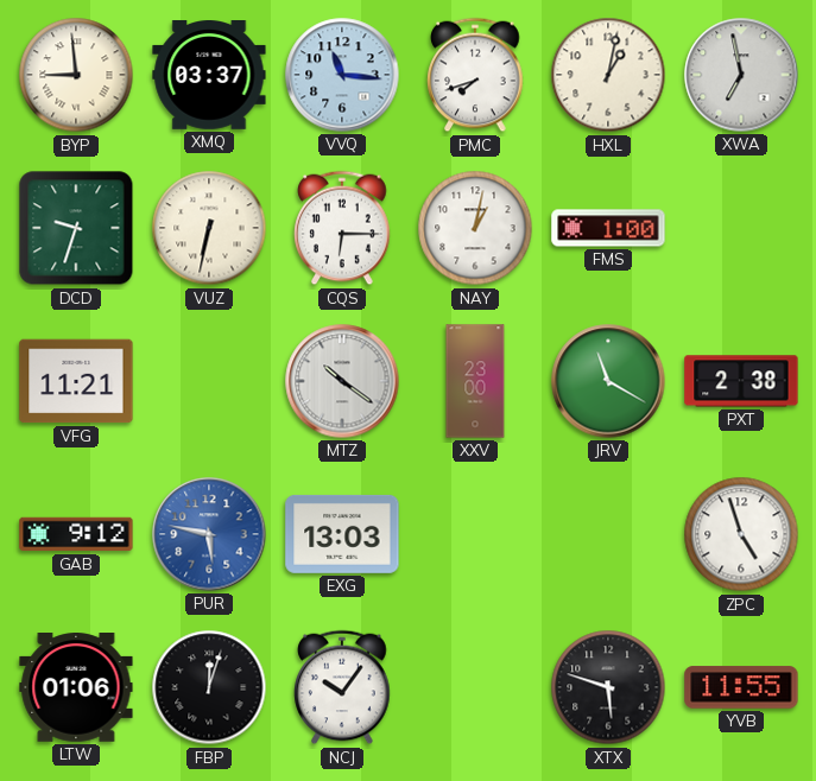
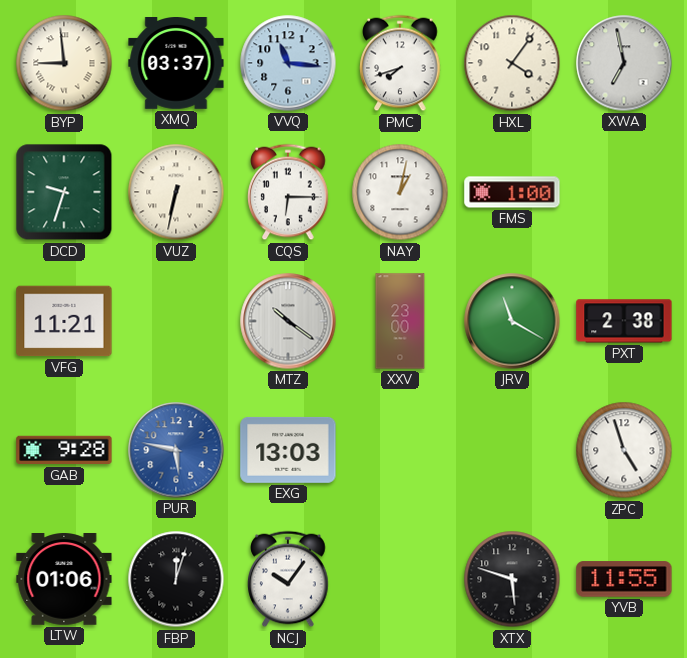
HXL: 1:02 -> 4:06
GAB: 9:12 -> 9:28
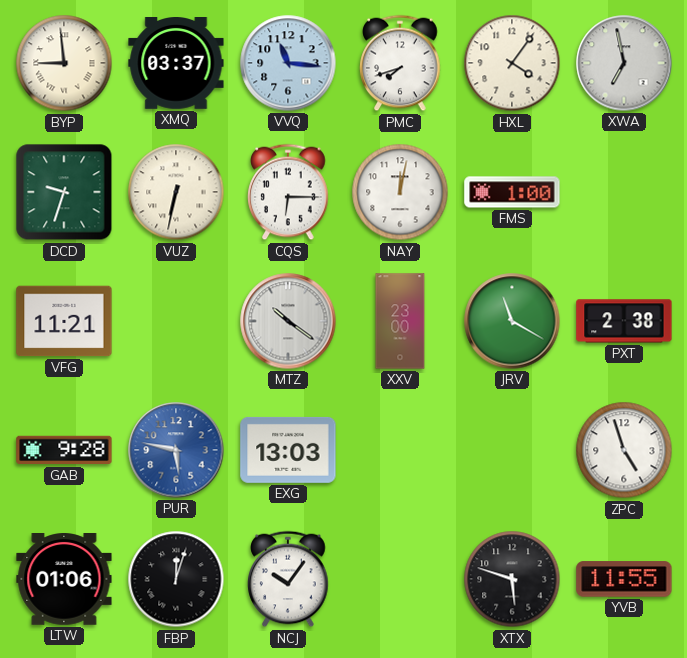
NAY: 1:02 -> 12:02
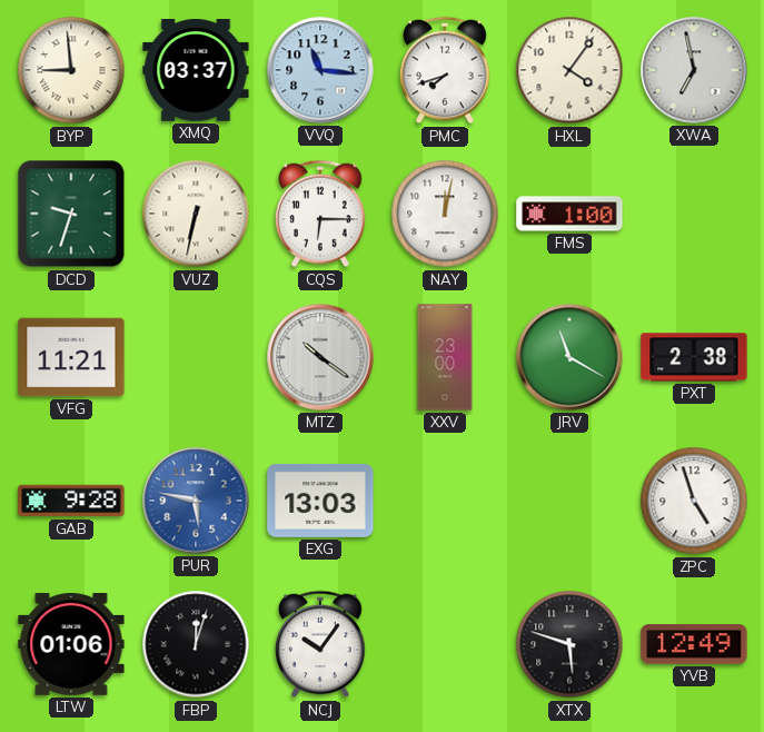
YVB: 11:55 -> 12:49
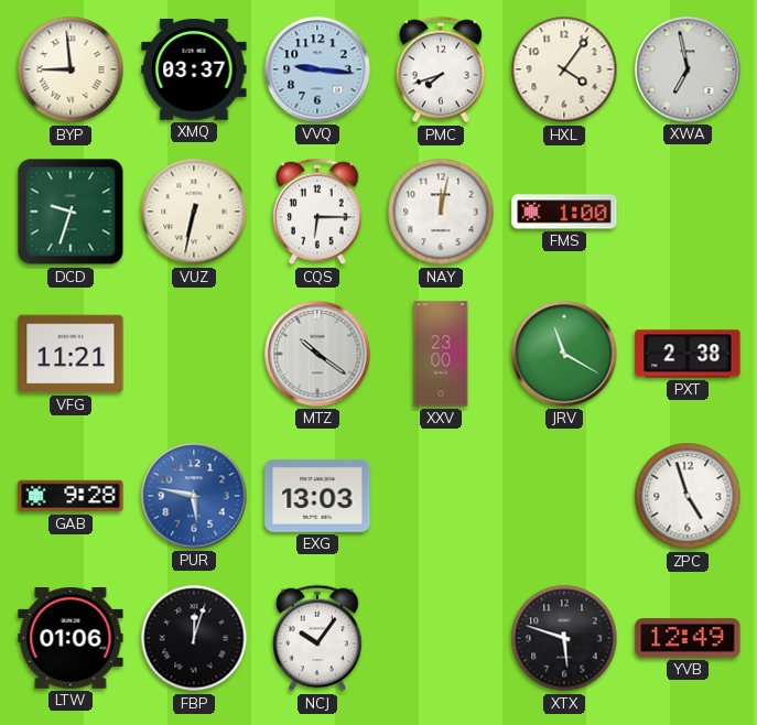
VVQ: 11:16 -> 9:16
